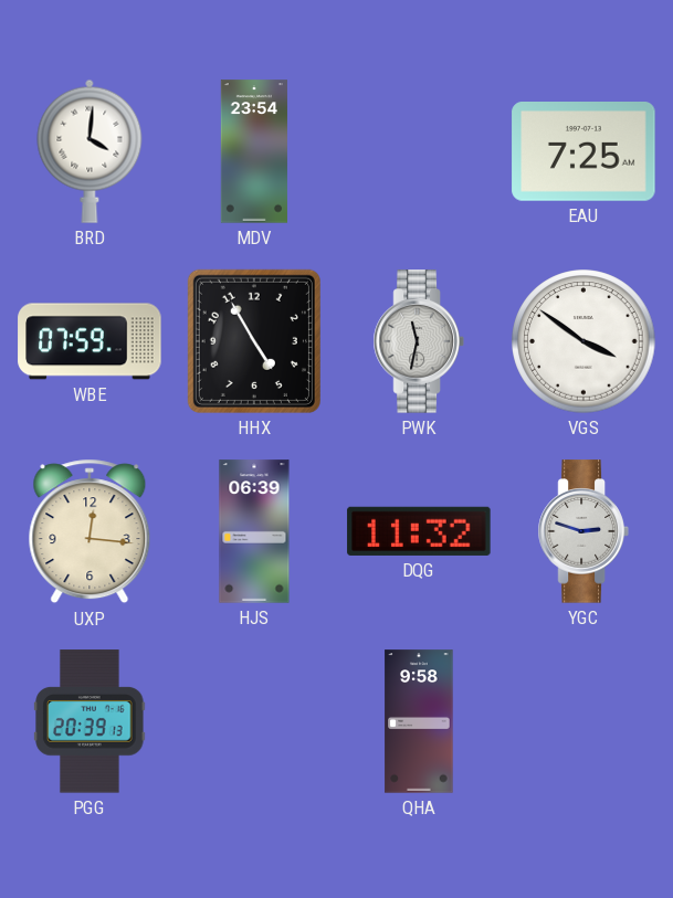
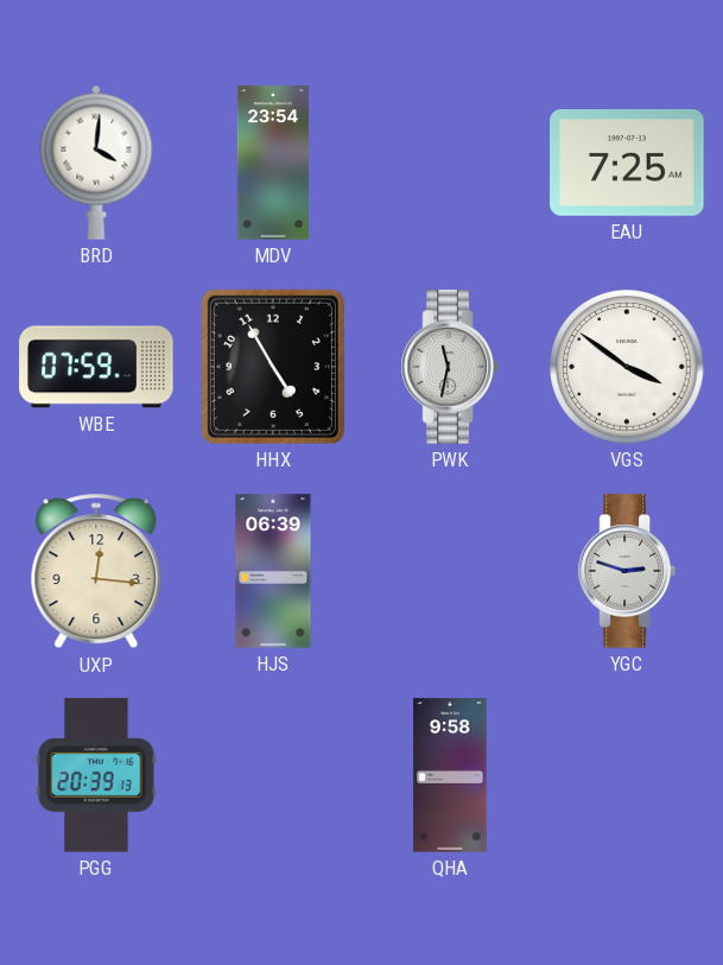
DQG: 11:32 -> none
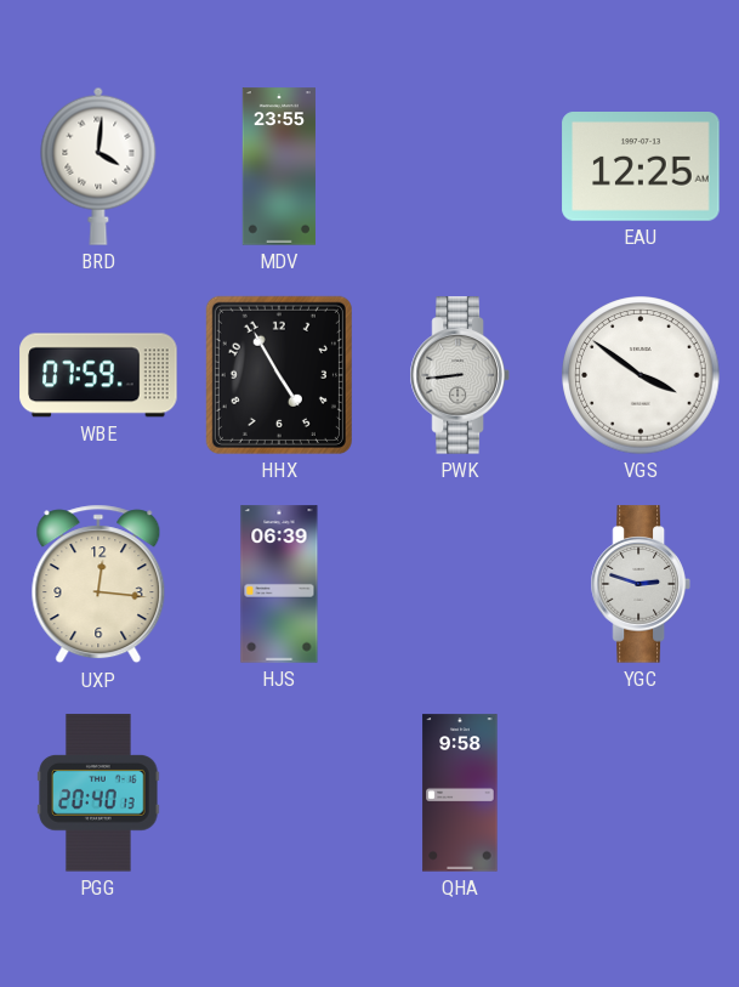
MDV: 23:54 -> 23:55
EAU: 7:25 -> 12:25
PWK: 11:32 -> 8:44
PGG: 20:39 -> 20:40
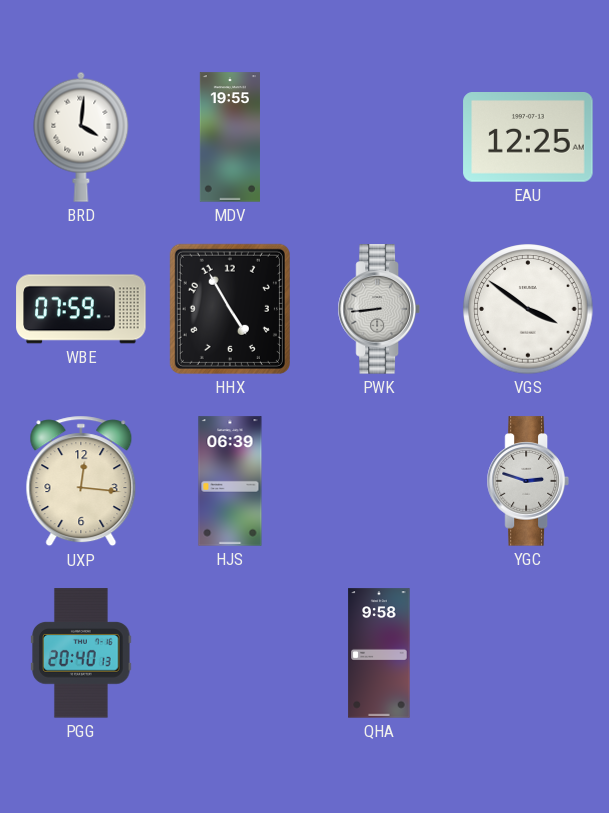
MDV: 23:55 -> 19:55
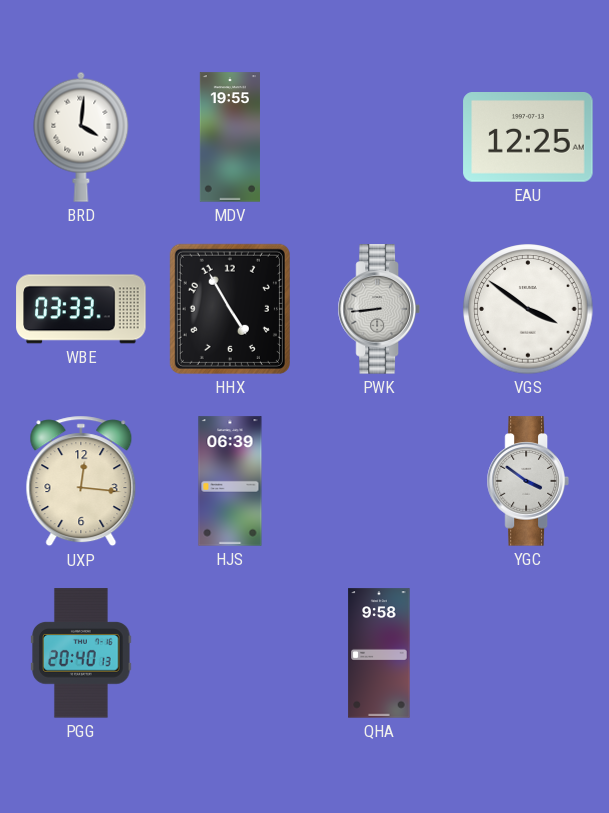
WBE: 07:59 -> 03:33
YGC: 2:48 -> 3:51
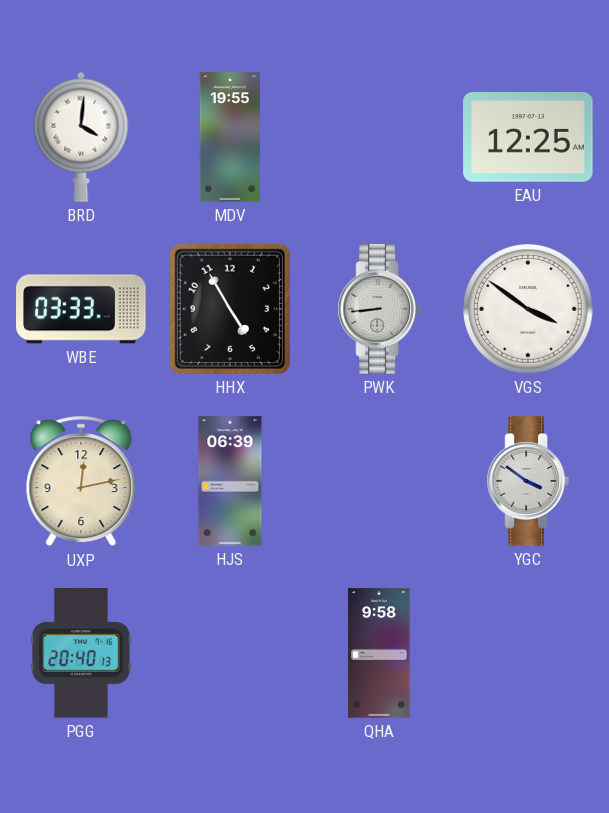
UXP: 12:16 -> 12:13
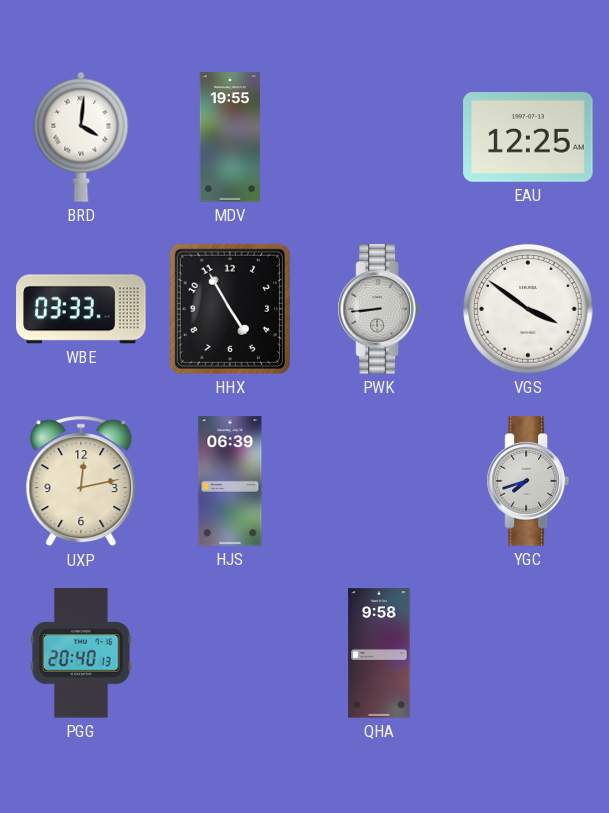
YGC: 3:51 -> 7:42
